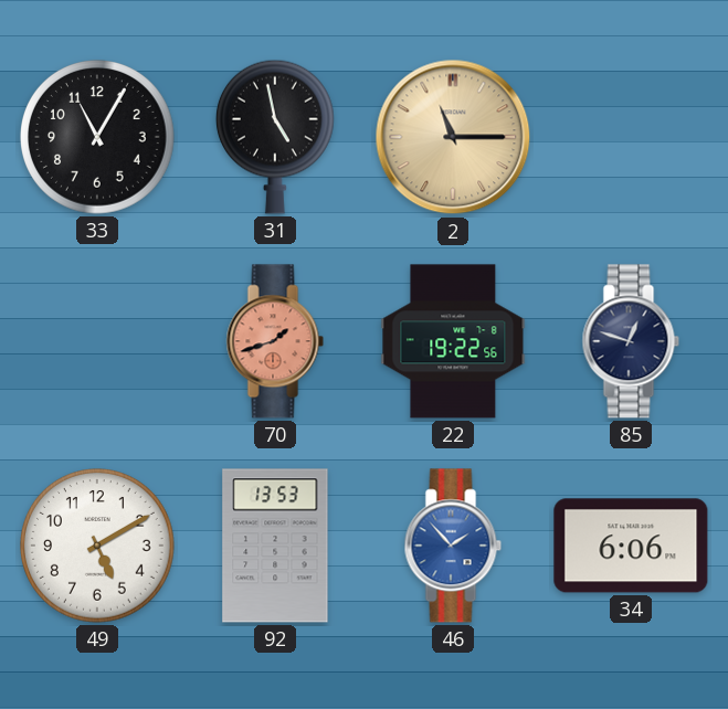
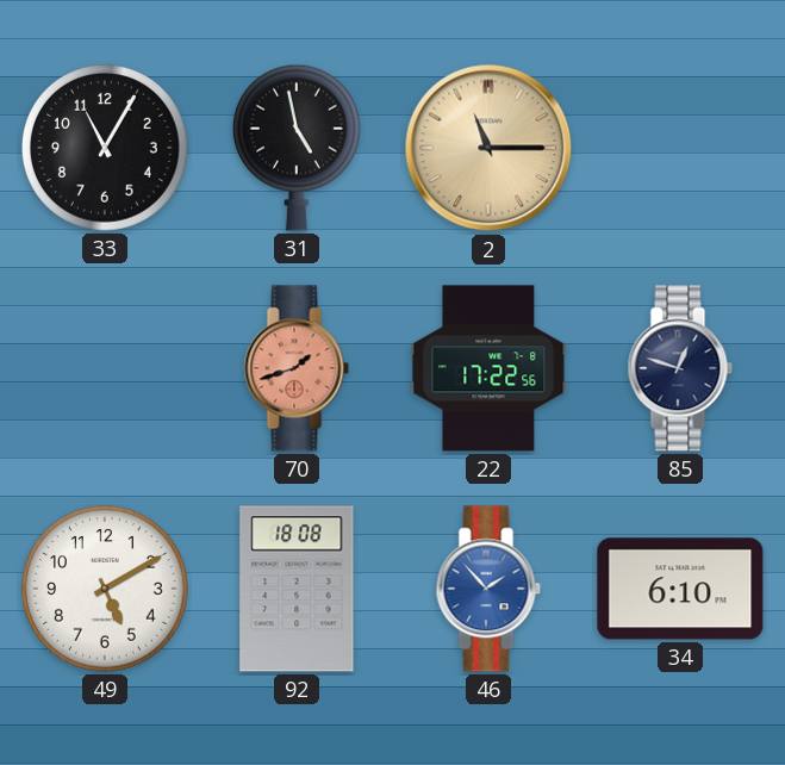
22: 19:22 -> 17:22
92: 13:53 -> 18:08
34: 6:06 -> 6:10
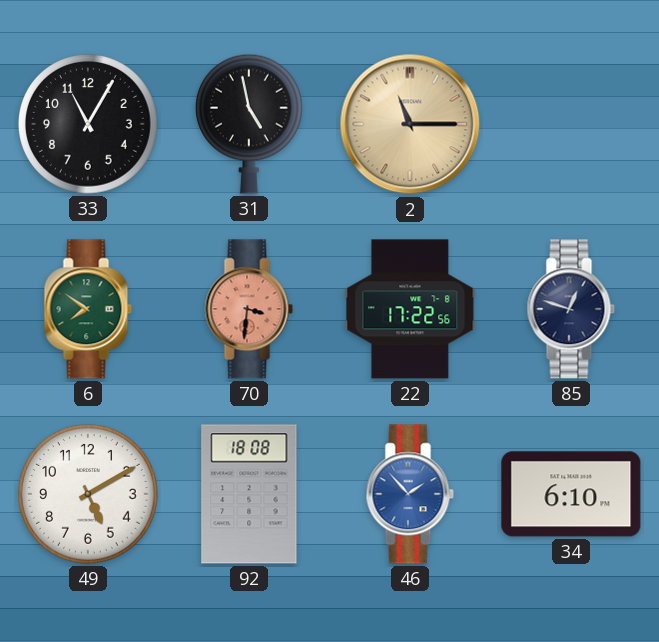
6: none -> 7:51
70: 1:42 -> 3:31
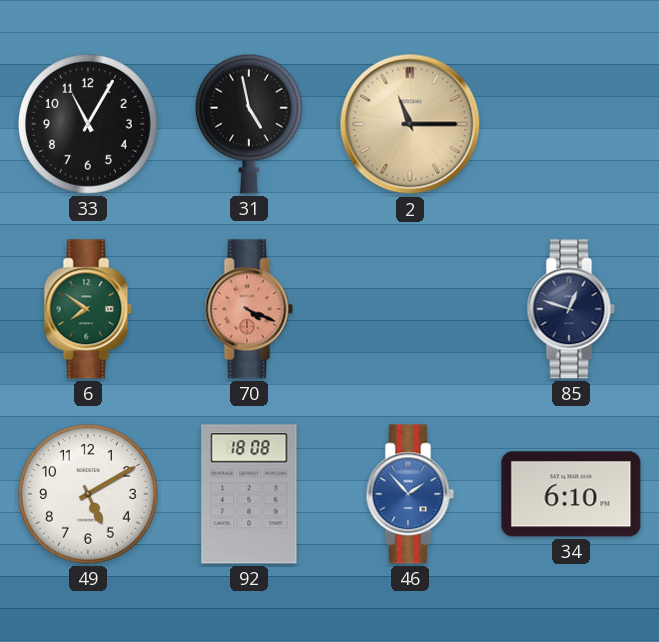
70: 3:31 -> 4:19
22: 17:22 -> none
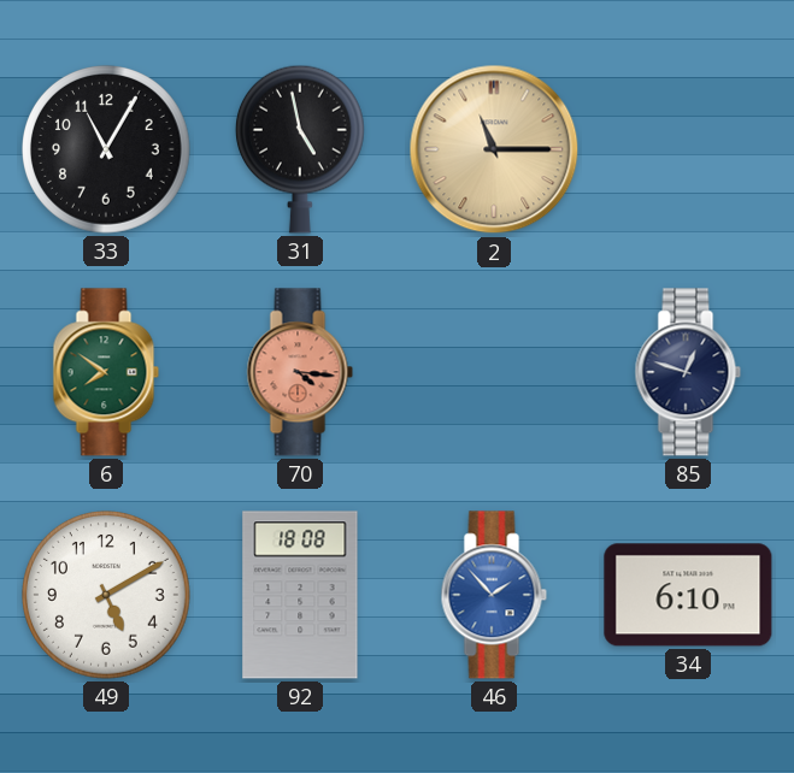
70: 4:19 -> 4:16
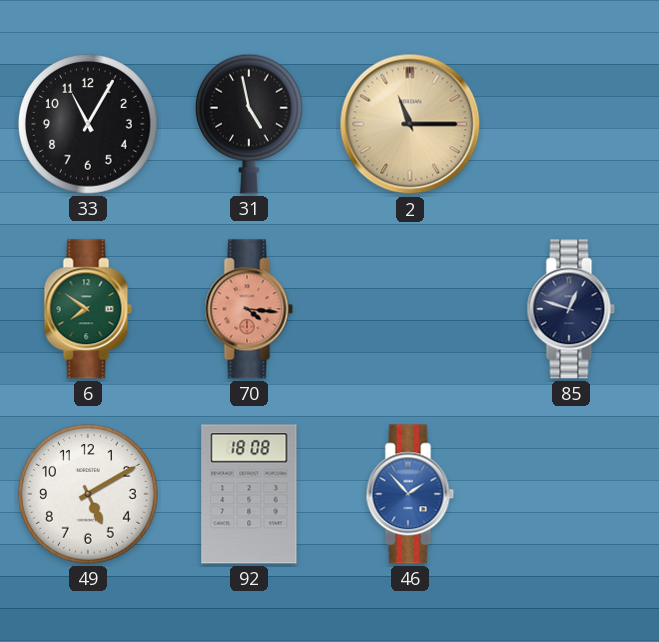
34: 6:10 -> none
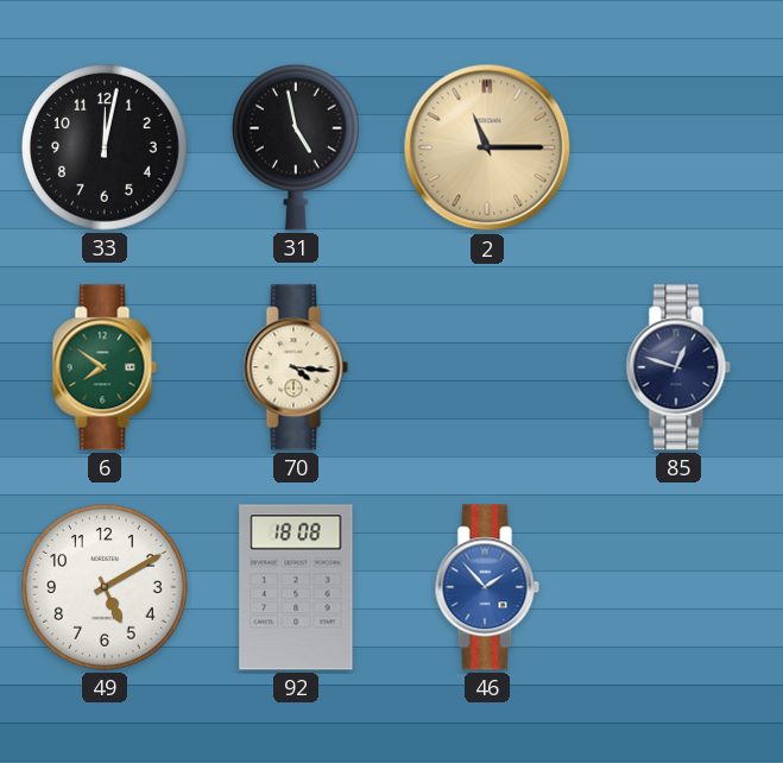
33: 11:05 -> 12:02
70 dial: salmon -> cream
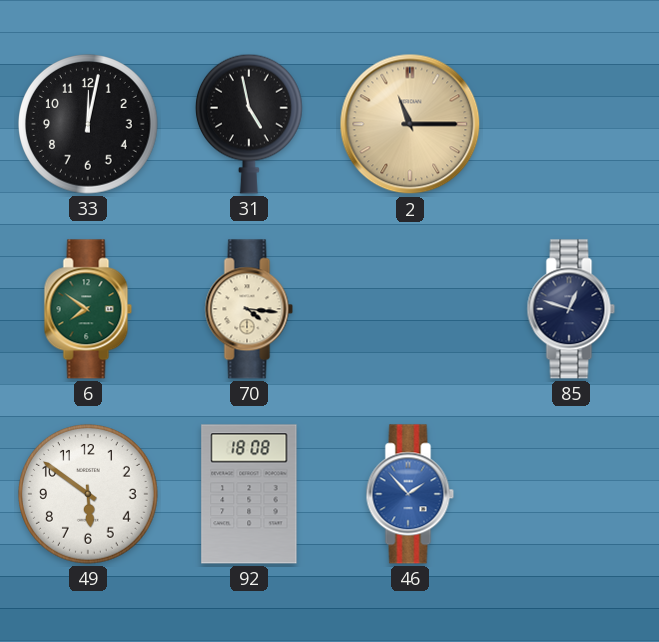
49: 5:10 -> 5:51
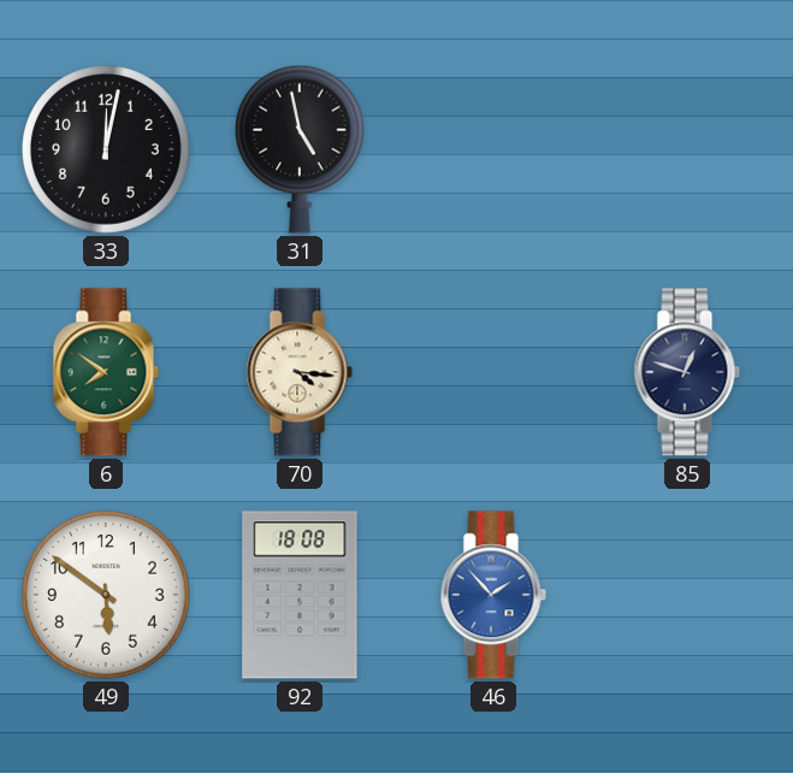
2: 11:15 -> none
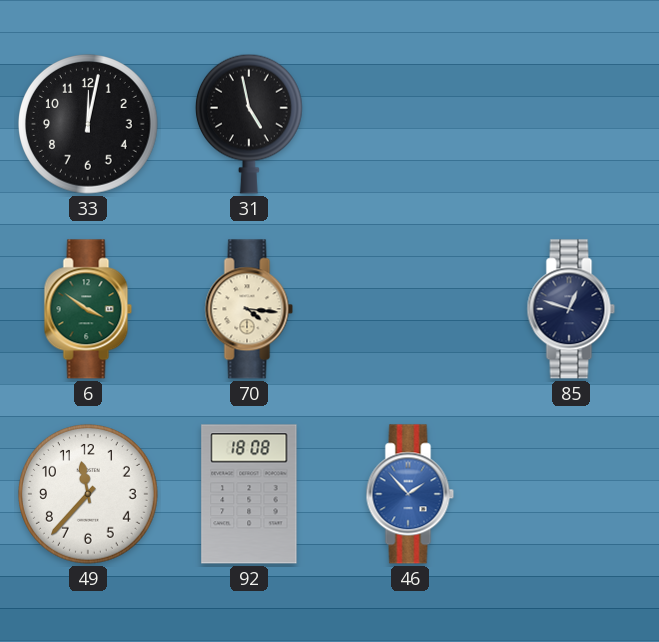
6: 7:51 -> 3:51
49: 5:51 -> 11:37
